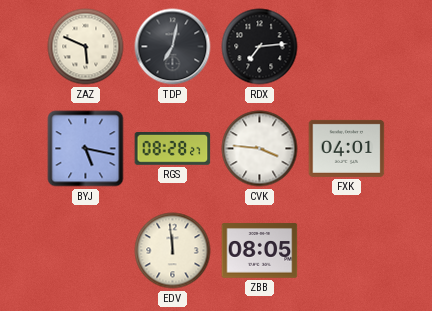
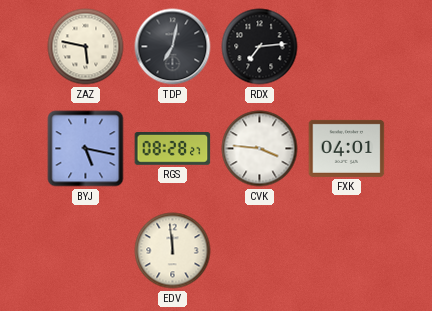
ZAZ: 5:49 -> 5:47
ZBB: 08:05 -> none
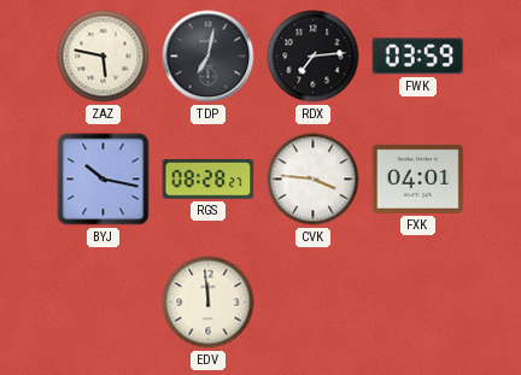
FWK: none -> 03:59
BYJ: 5:17 -> 10:17
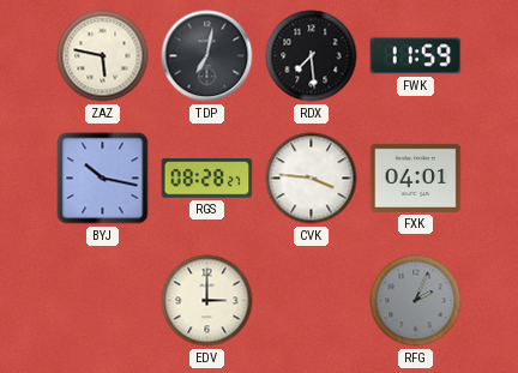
RDX: 7:14 -> 7:29
FWK: 03:59 -> 11:59
EDV: 11:59 -> 3:00
RFG: none -> 2:04
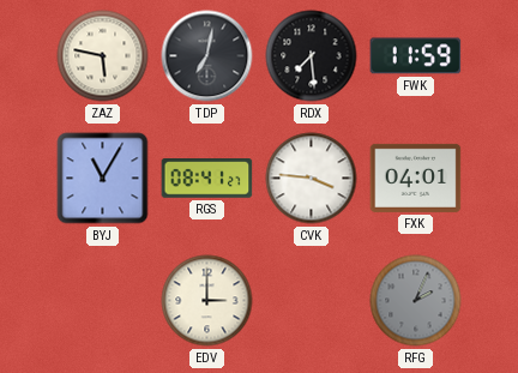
BYJ: 10:17 -> 11:05
RGS: 08:28 -> 08:41
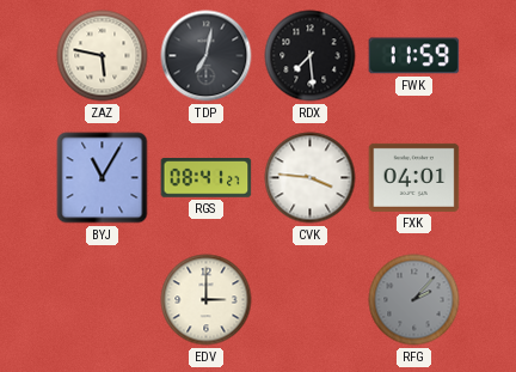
RFG: 2:04 -> 2:07
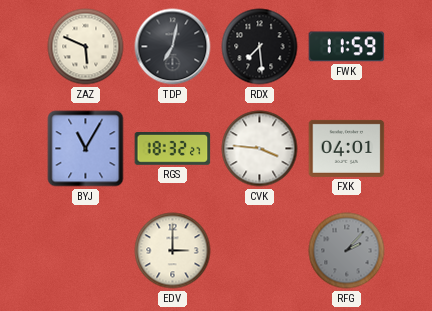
ZAZ: 5:47 -> 5:49
RGS: 08:41 -> 18:32
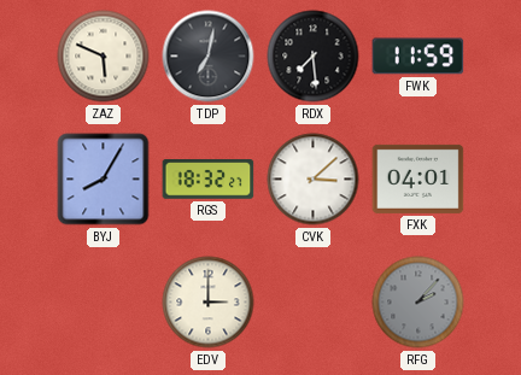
BYJ: 11:05 -> 8:05
CVK: 3:46 -> 3:08
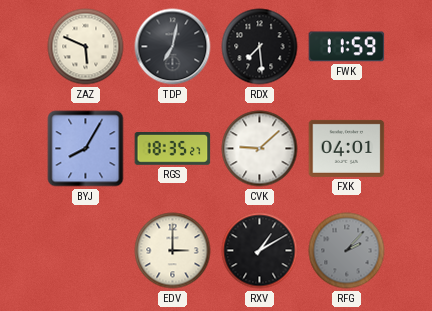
RGS: 18:32 -> 18:35
CVK: 3:08 -> 9:08
RXV: none -> 1:10
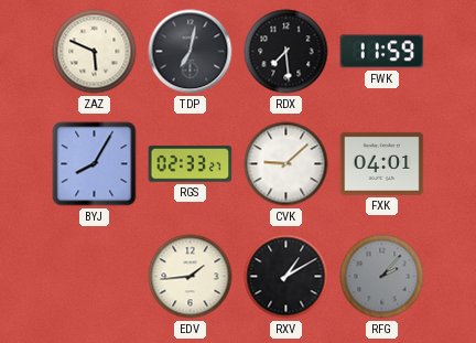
RGS: 18:35 -> 02:33
EDV: 3:00 -> 1:44
